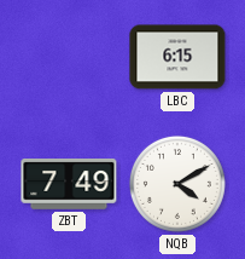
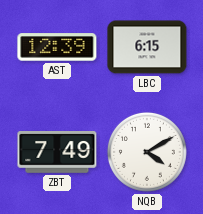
AST: none -> 12:39
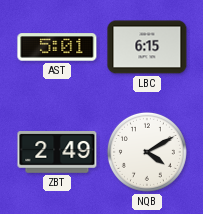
AST: 12:39 -> 5:01
ZBT: 7:49 -> 2:49
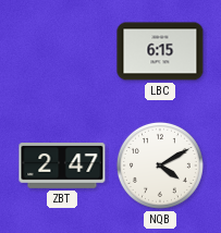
AST: 5:01 -> none
ZBT: 2:49 -> 2:47
